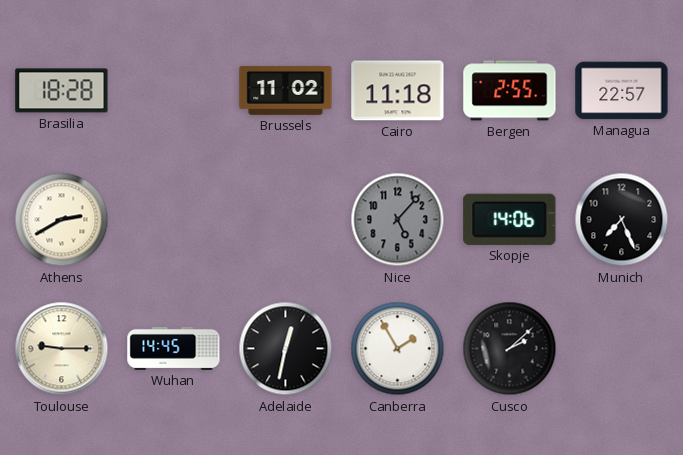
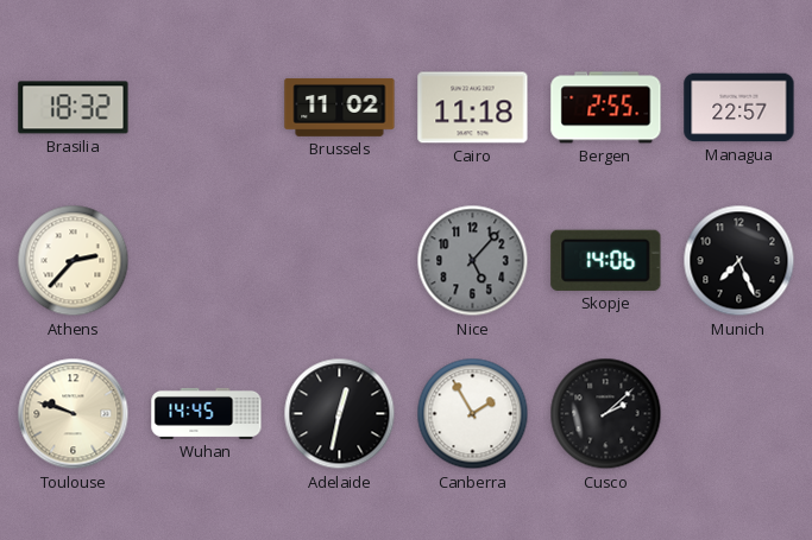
Brasilia: 18:28 -> 18:32
Athens: 2:40 -> 2:37
Toulouse: 9:15 -> 9:48
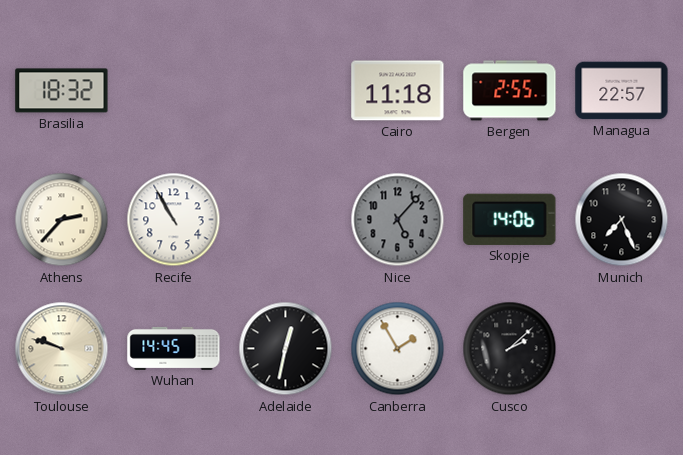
Brussels: 11:02 -> none
Recife: none -> 10:55
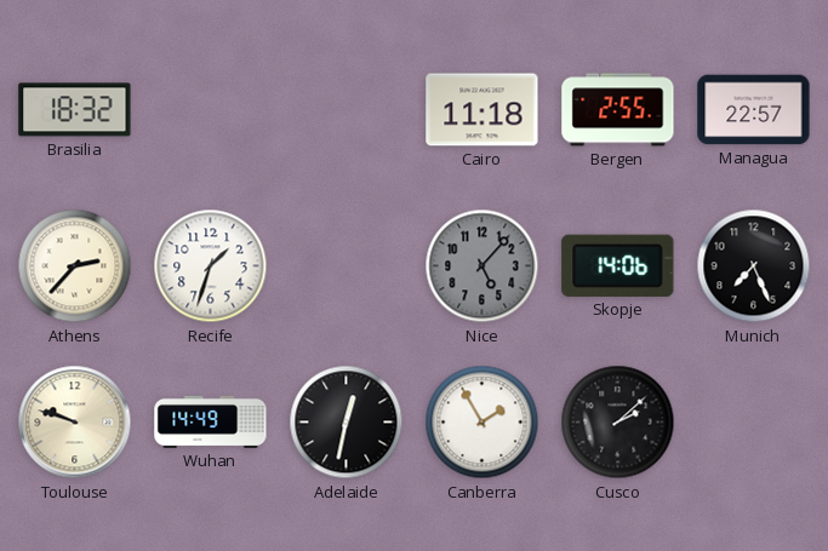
Recife: 10:55 -> 1:33
Wuhan: 14:45 -> 14:49
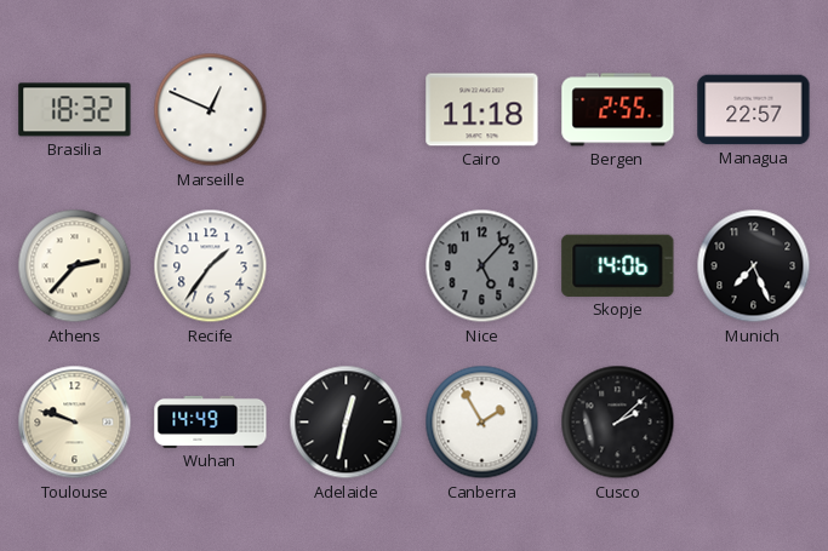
Marseille: none -> 12:49
Recife: 1:33 -> 1:36
